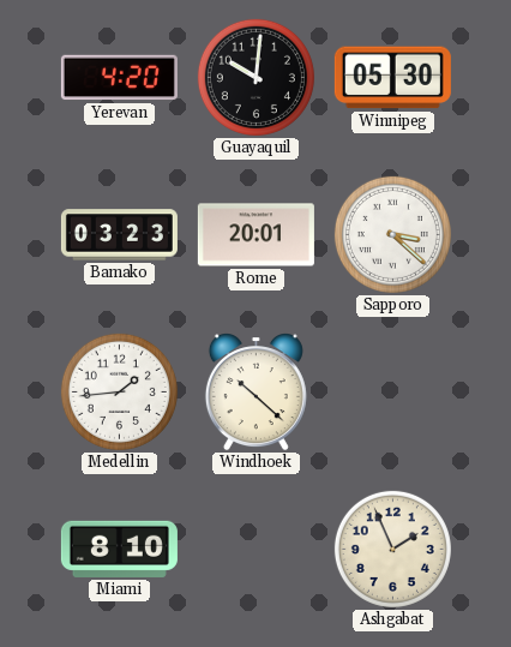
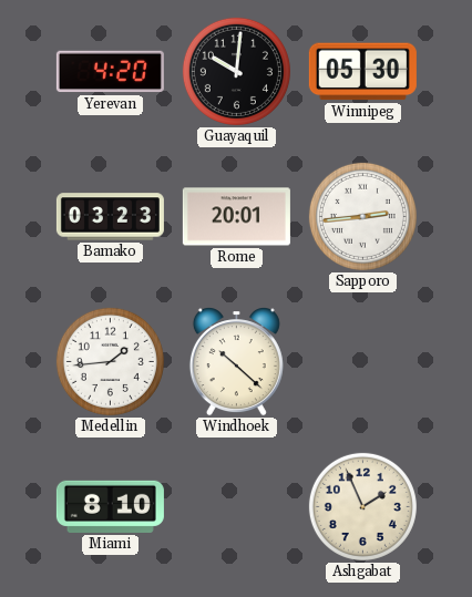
Sapporo: 3:22 -> 2:44
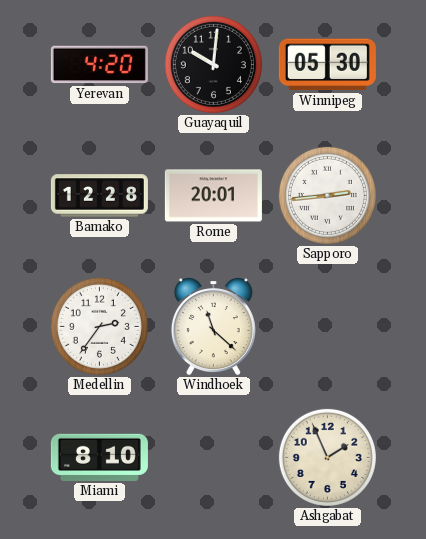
Bamako: 03:23 -> 12:28
Medellin: 1:44 -> 2:36
Windhoek: 10:22 -> 11:22
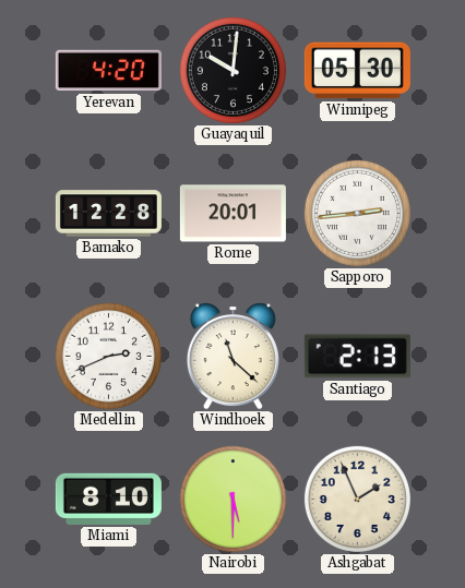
Medellin: 2:36 -> 2:41
Santiago: none -> 2:13
Nairobi: none -> 5:30
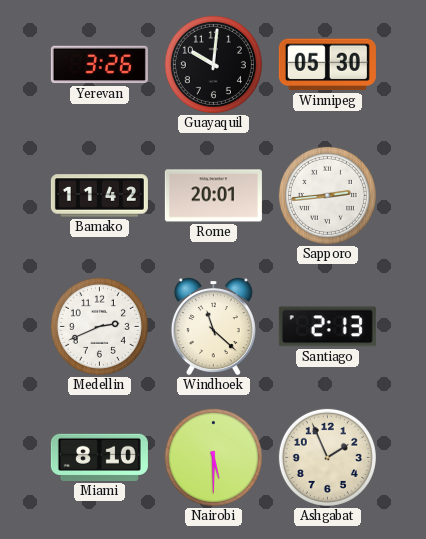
Yerevan: 4:20 -> 3:26
Bamako: 12:28 -> 11:42
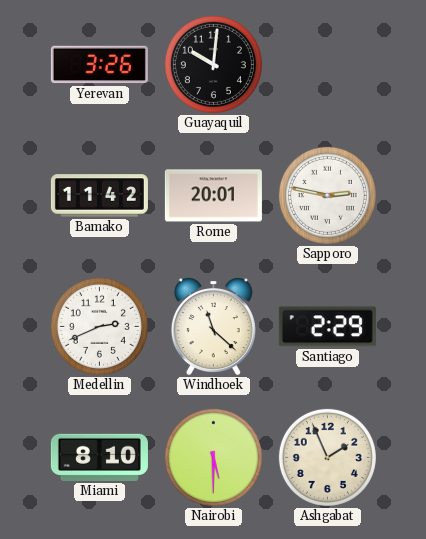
Winnipeg: 05:30 -> none
Sapporo: 2:44 -> 2:47
Santiago: 2:13 -> 2:29
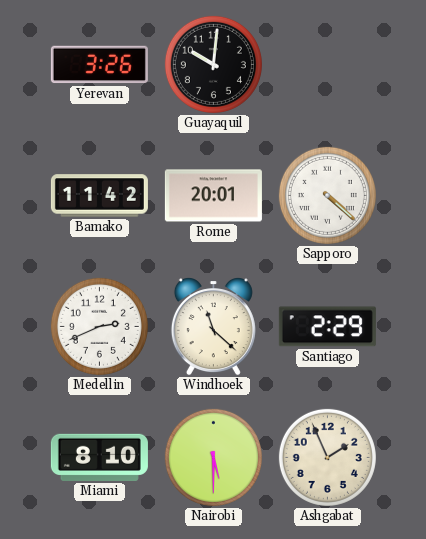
Sapporo: 2:47 -> 4:22
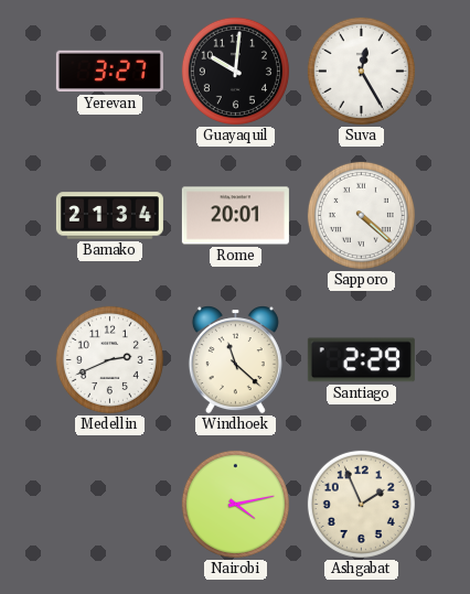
Yerevan: 3:26 -> 3:27
Suva: none -> 12:25
Bamako: 11:42 -> 21:34
Miami: 8:10 -> none
Nairobi: 5:30 -> 4:13
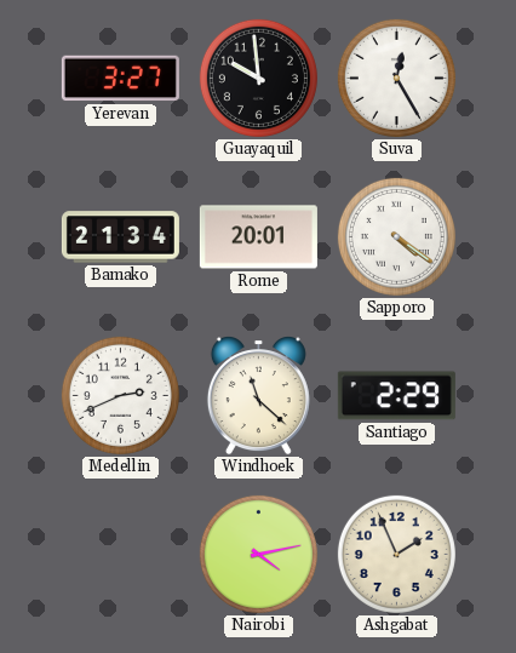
Guayaquil: 10:01 -> 9:59
Sapporo: 4:22 -> 4:21
